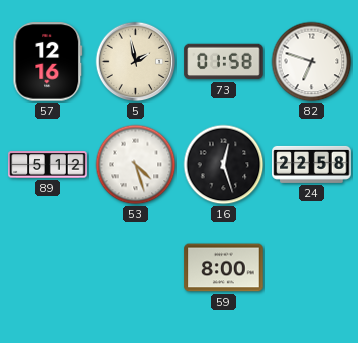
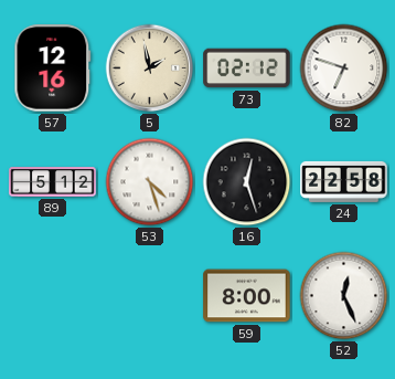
73: 01:58 -> 02:12
52: none -> 12:26
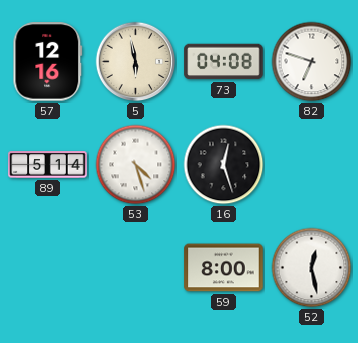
5: 1:58 -> 5:58
73: 02:12 -> 04:08
89: 5:12 -> 5:14
24: 22:58 -> none
52: 12:26 -> 12:28
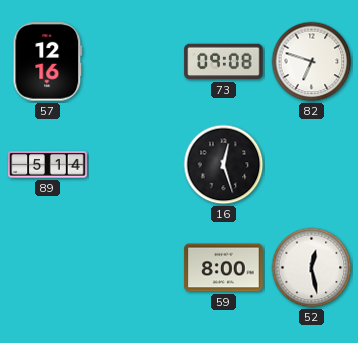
5: 5:58 -> none
73: 04:08 -> 09:08
53: 4:27 -> none
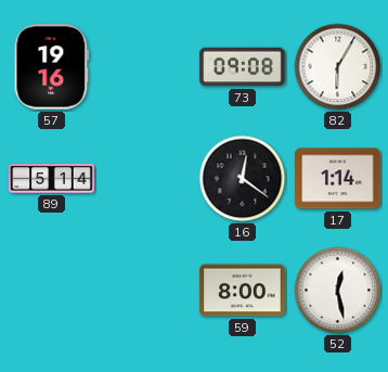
57: 12:16 -> 19:16
82: 6:48 -> 6:05
16: 12:27 -> 12:21
17: none -> 1:14
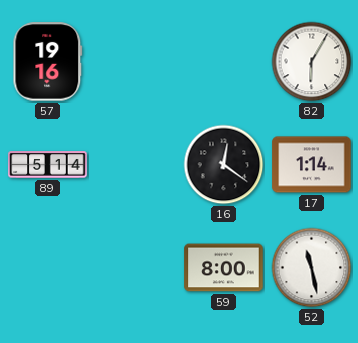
73: 09:08 -> none
52: 12:28 -> 11:28
